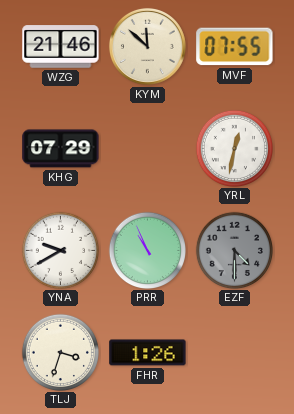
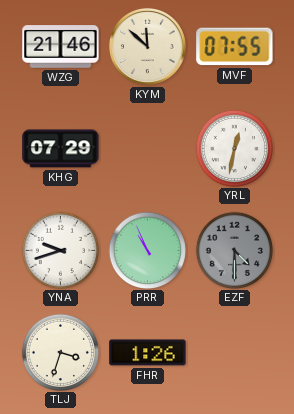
YNA: 9:40 -> 9:42
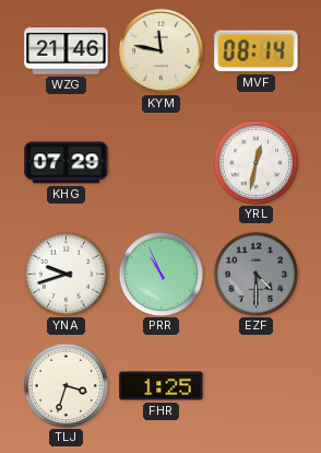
KYM: 11:52 -> 11:47
MVF: 07:55 -> 08:14
FHR: 1:26 -> 1:25
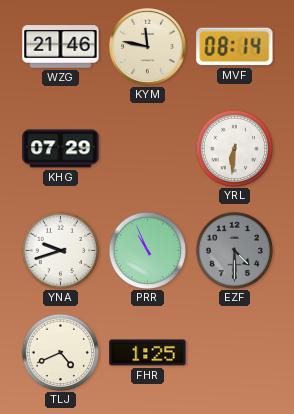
YRL: 12:32 -> 6:31
TLJ: 3:33 -> 4:41
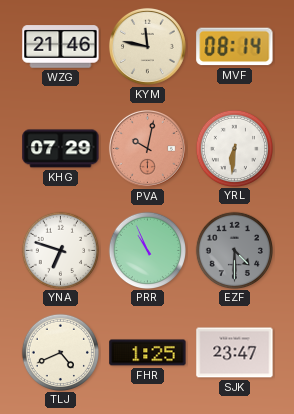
PVA: none -> 10:02
YNA: 9:42 -> 6:48
SJK: none -> 23:47
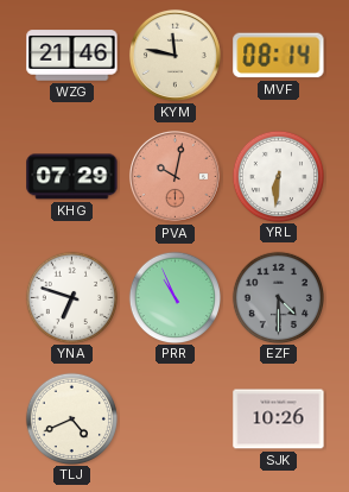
FHR: 1:25 -> none
SJK: 23:47 -> 10:26
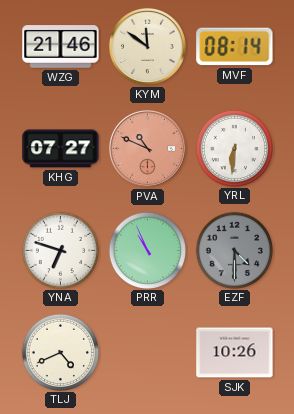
KYM: 11:47 -> 11:51
KHG: 07:29 -> 07:27
PVA: 10:02 -> 10:49
